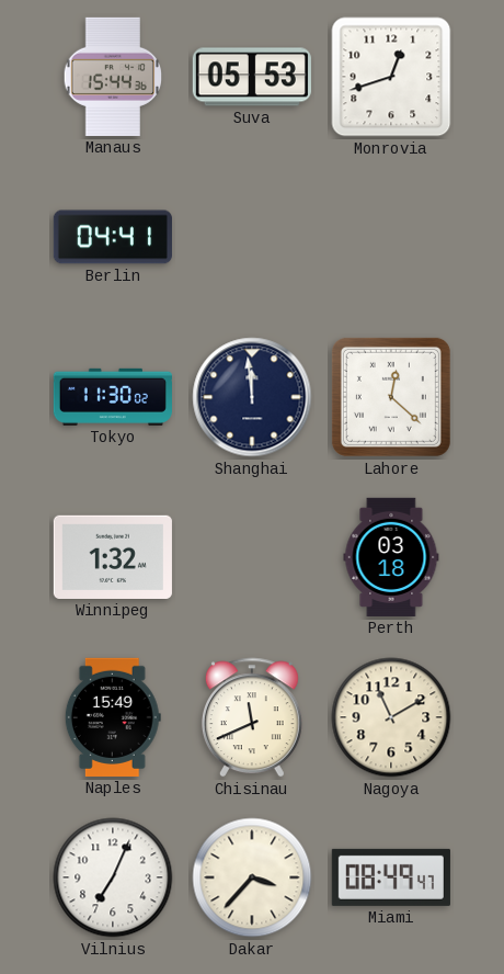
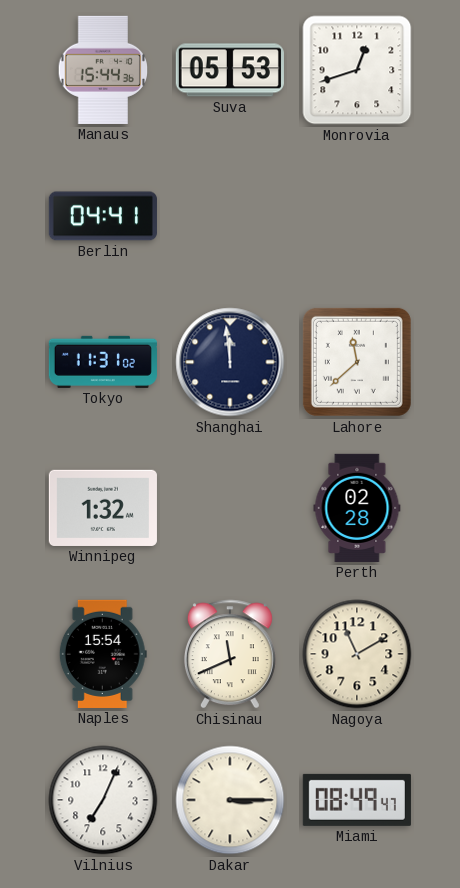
Tokyo: 11:30 -> 11:31
Lahore: 12:22 -> 11:38
Perth: 03:18 -> 02:28
Naples: 15:49 -> 15:54
Dakar: 3:37 -> 3:15
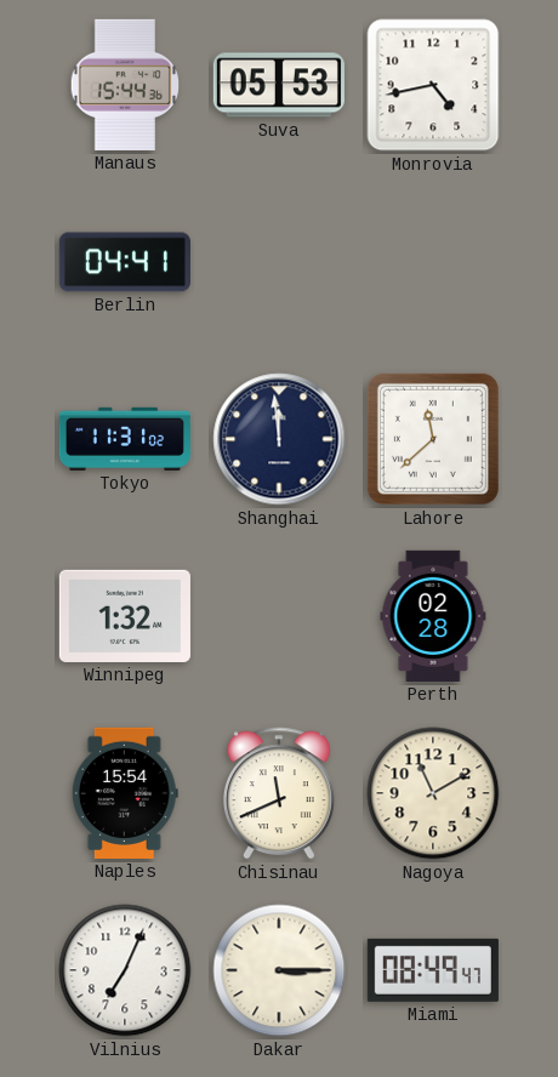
Monrovia: 12:42 -> 4:43
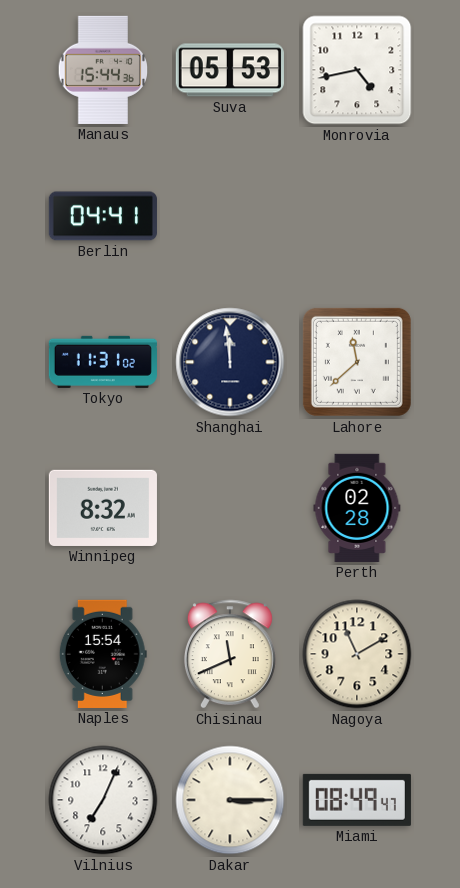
Winnipeg: 1:32 -> 8:32
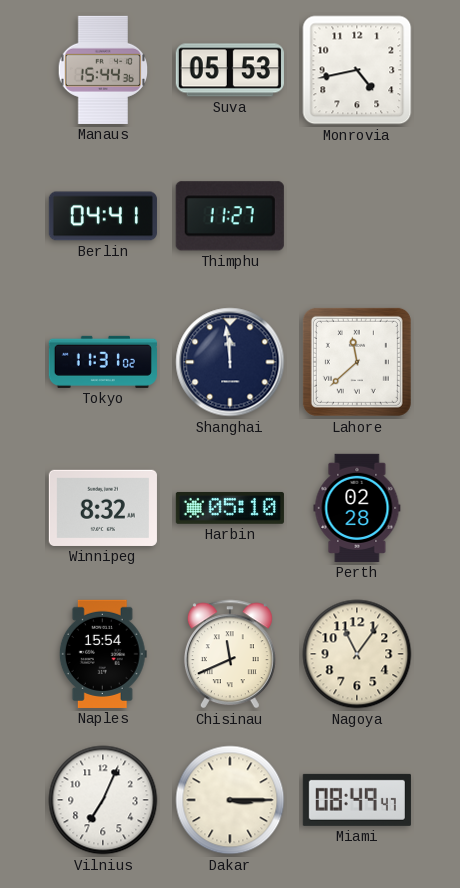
Thimphu: none -> 11:27
Harbin: none -> 05:10
Nagoya: 11:10 -> 11:06
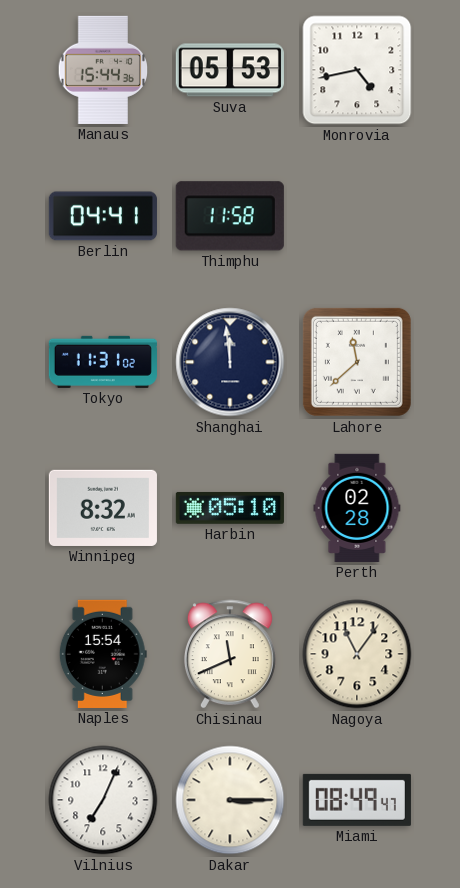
Thimphu: 11:27 -> 11:58
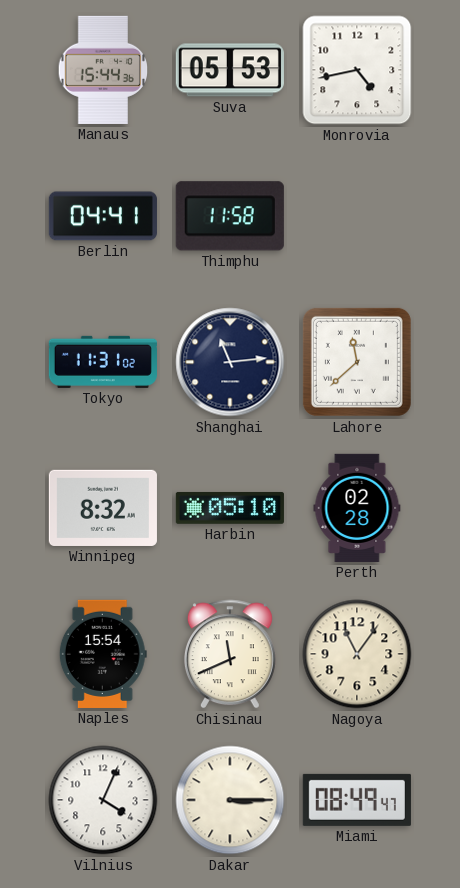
Shanghai: 11:59 -> 11:14
Vilnius: 7:04 -> 4:04
